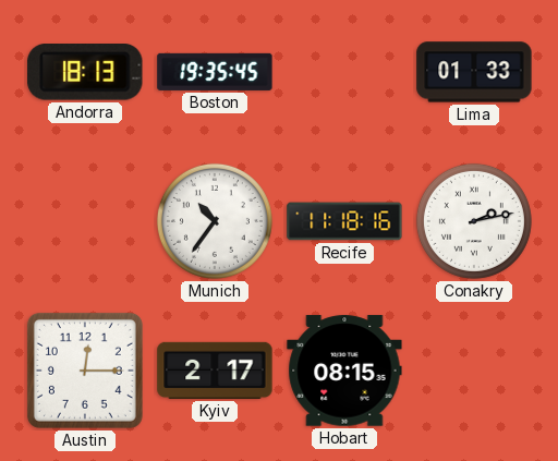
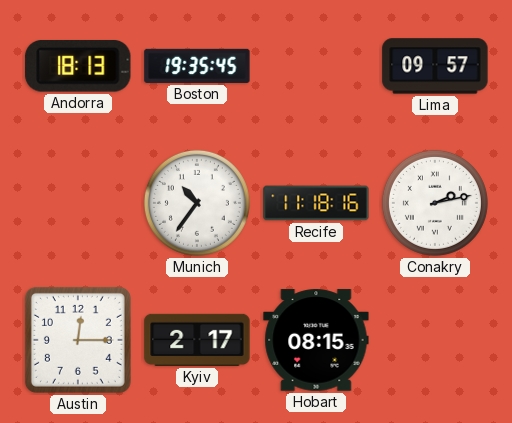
Lima: 01:33 -> 09:57
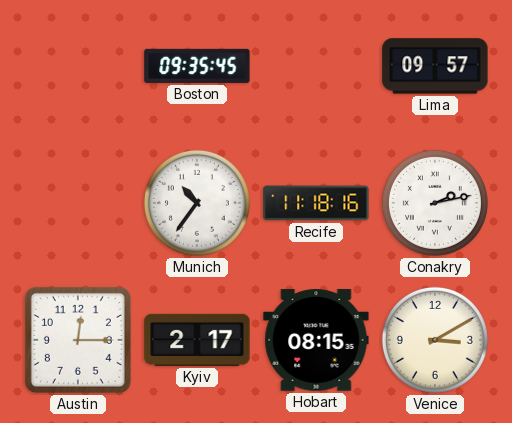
Andorra: 18:13 -> none
Boston: 19:35 -> 09:35
Venice: none -> 3:10
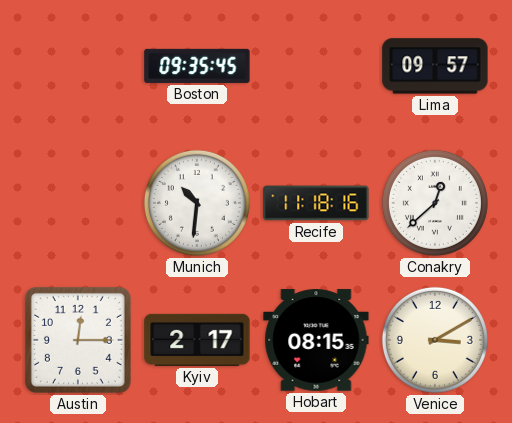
Munich: 10:36 -> 10:31
Conakry: 2:13 -> 12:38
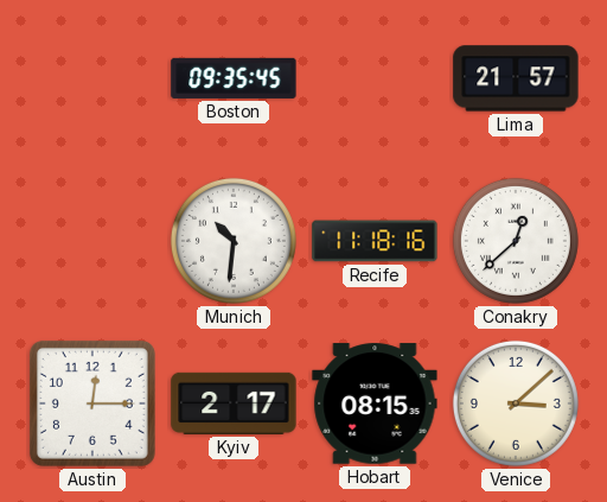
Lima: 09:57 -> 21:57
Venice: 3:10 -> 3:08
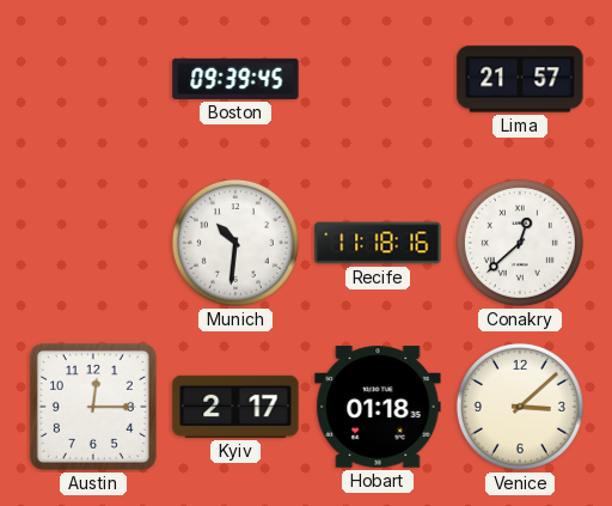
Boston: 09:35 -> 09:39
Hobart: 08:15 -> 01:18
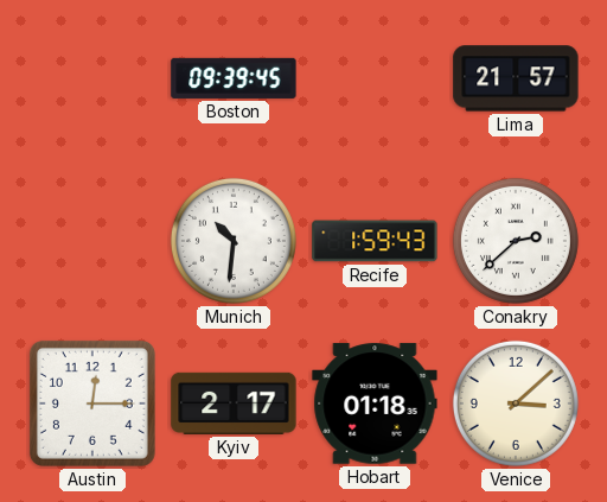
Recife: 11:18 -> 1:59
Conakry: 12:38 -> 2:38
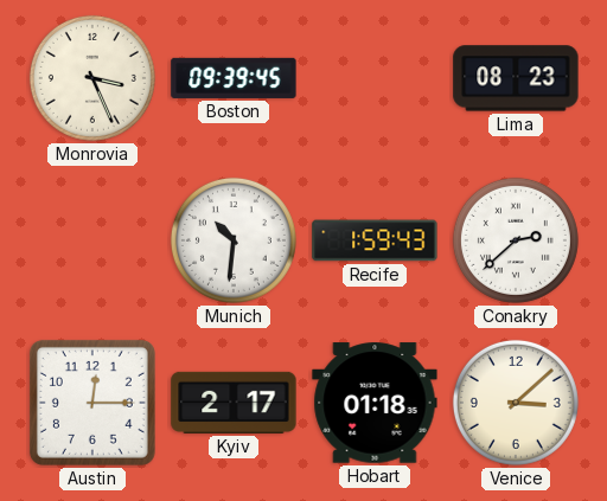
Monrovia: none -> 3:26
Lima: 21:57 -> 08:23
